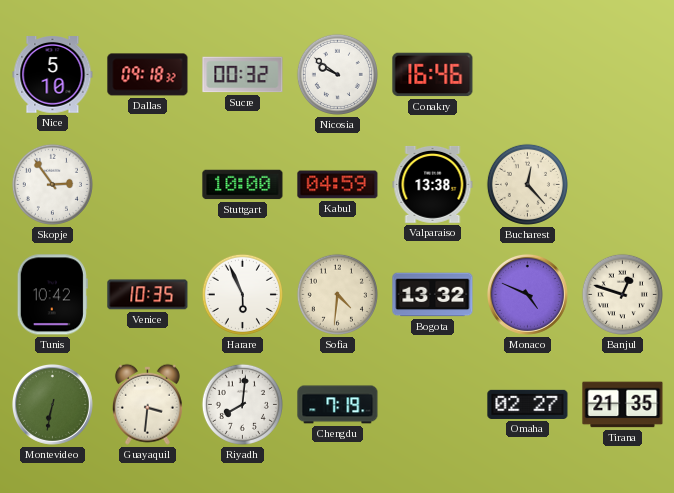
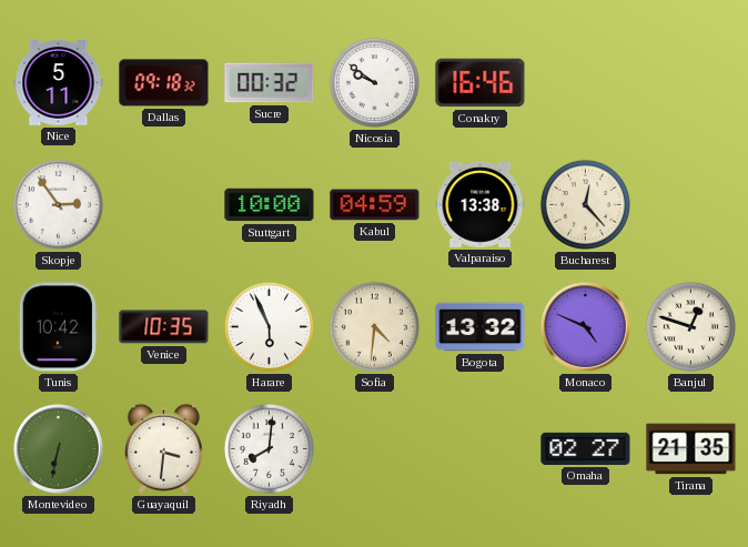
Nice: 5:10 -> 5:11
Chengdu: 7:19 -> none
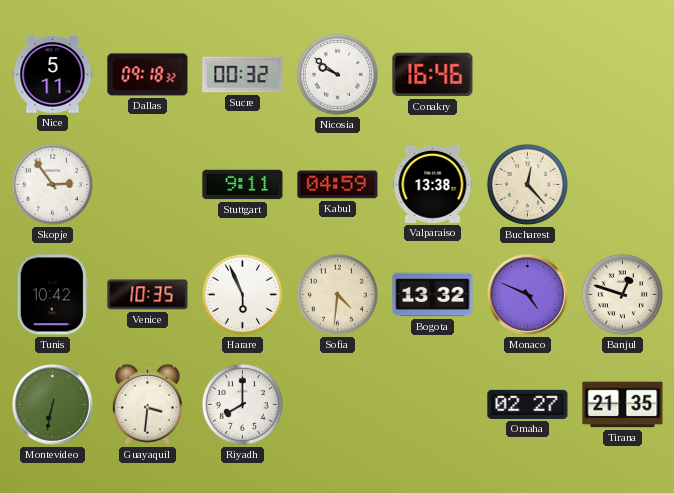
Stuttgart: 10:00 -> 9:11
Riyadh: 8:01 -> 8:00
